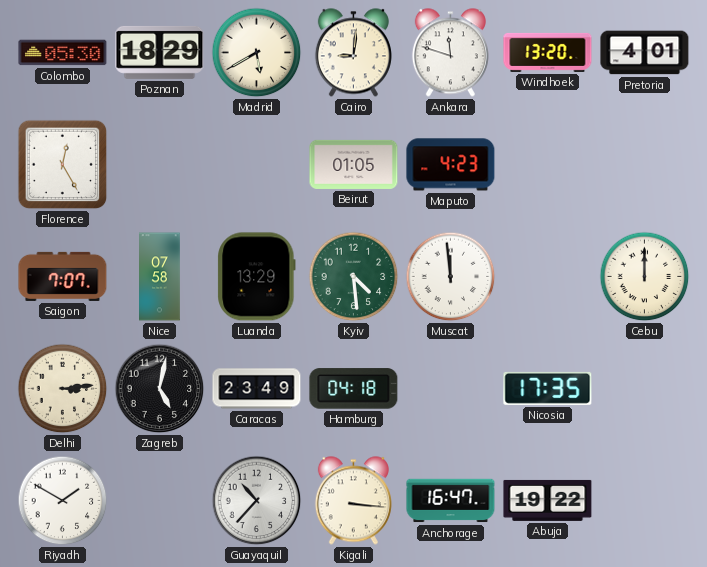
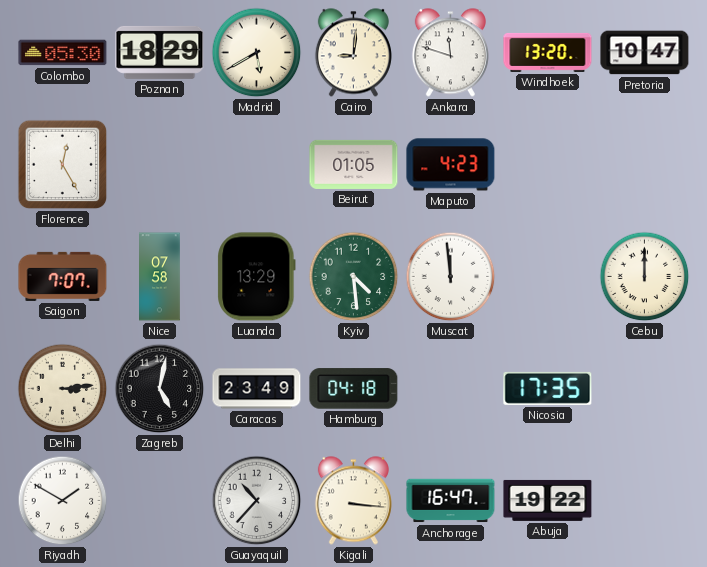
Pretoria: 4:01 -> 10:47
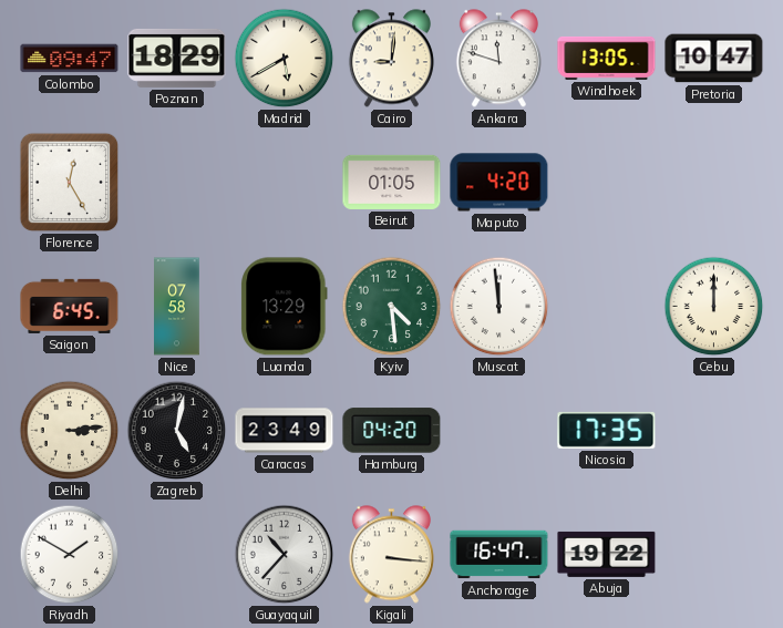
Colombo: 05:30 -> 09:47
Windhoek: 13:20 -> 13:05
Maputo: 4:23 -> 4:20
Saigon: 7:07 -> 6:45
Hamburg: 04:18 -> 04:20
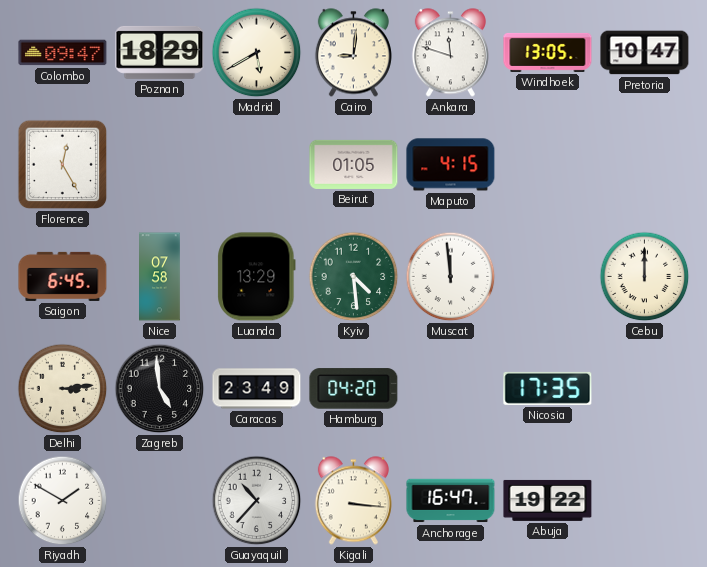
Maputo: 4:20 -> 4:15
Zagreb: 5:02 -> 4:59
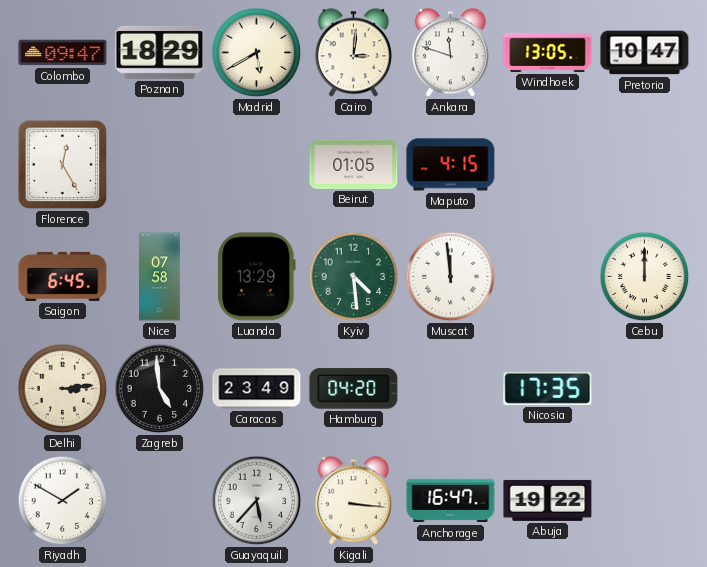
Cairo: 9:01 -> 3:01
Guayaquil: 10:37 -> 5:37
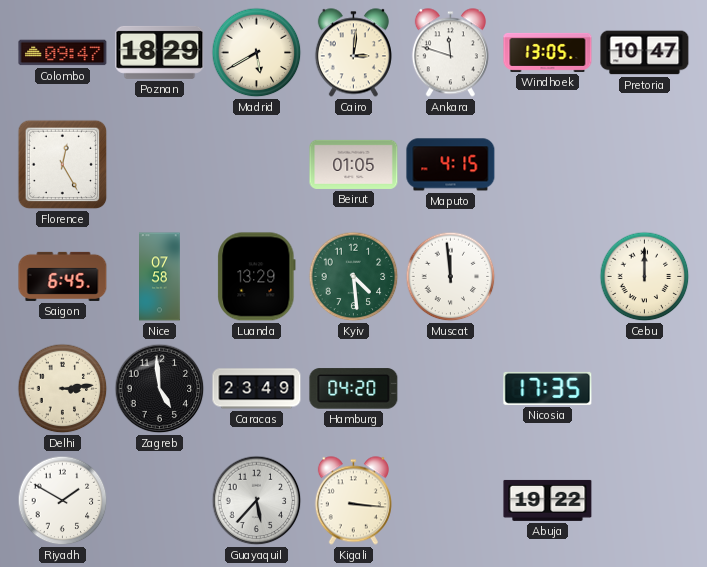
Anchorage: 16:47 -> none
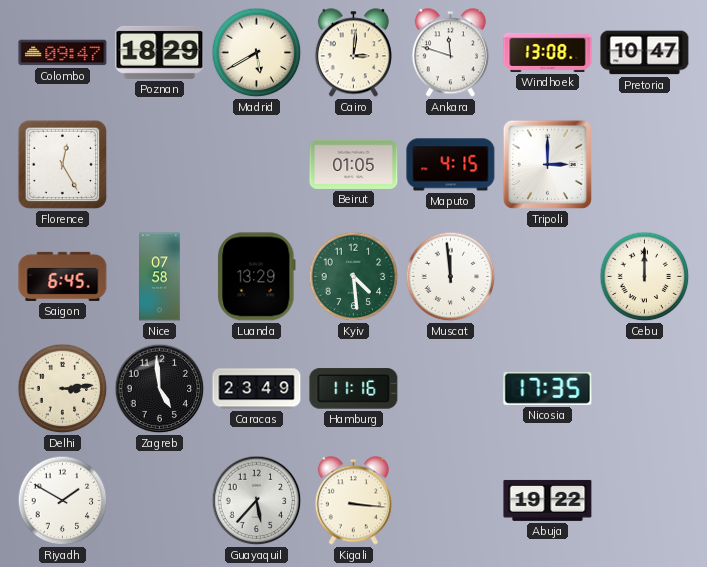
Windhoek: 13:05 -> 13:08
Tripoli: none -> 3:00
Hamburg: 04:20 -> 11:16
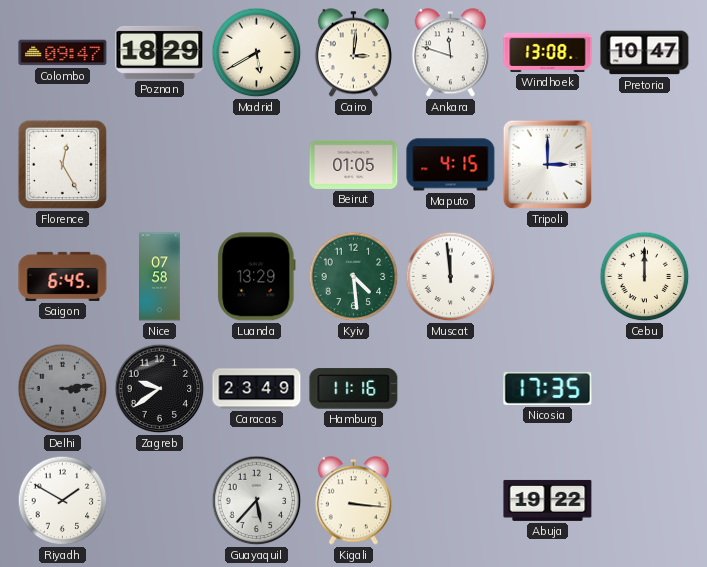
Delhi dial: cream -> grey
Zagreb: 4:59 -> 9:39
